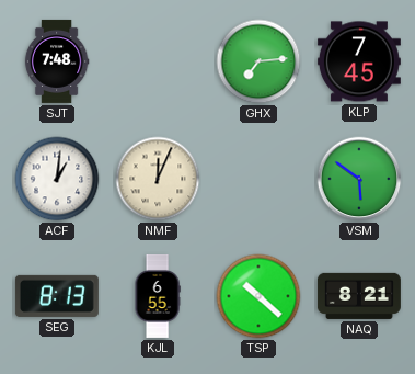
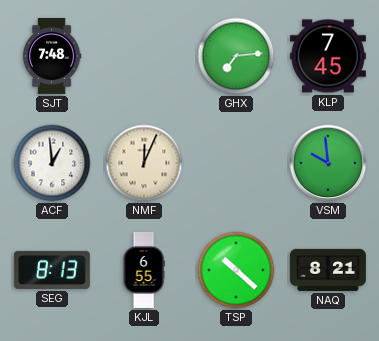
ACF: 1:01 -> 12:59
VSM: 5:51 -> 9:59
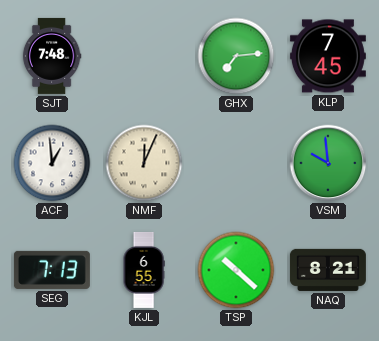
SEG: 8:13 -> 7:13
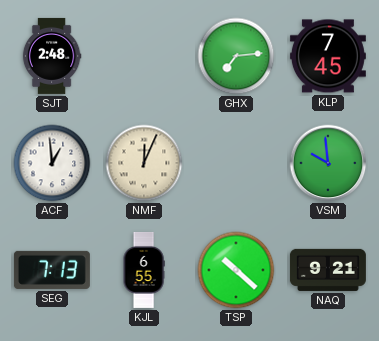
SJT: 7:48 -> 2:48
NAQ: 8:21 -> 9:21
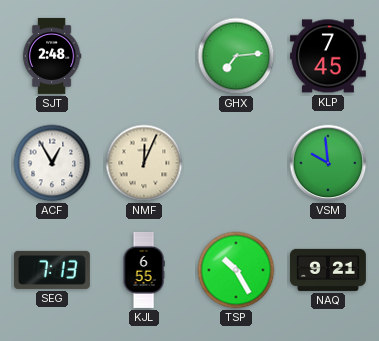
ACF: 12:59 -> 12:55
TSP: 10:22 -> 10:25
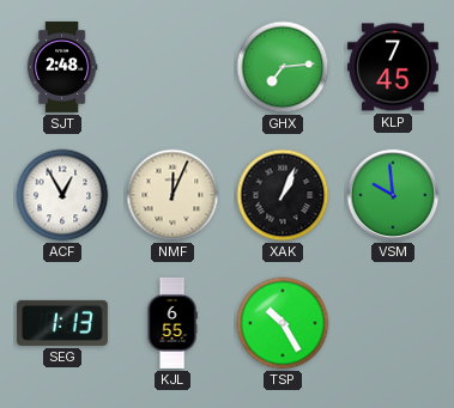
XAK: none -> 1:04
SEG: 7:13 -> 1:13
NAQ: 9:21 -> none
